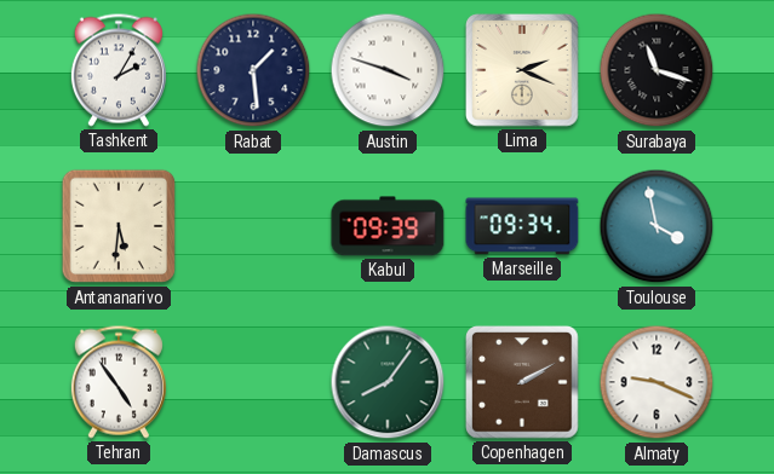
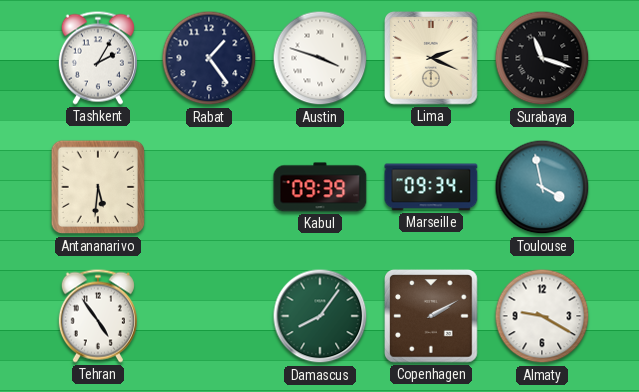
Rabat: 1:29 -> 1:24
Almaty: 9:19 -> 9:20
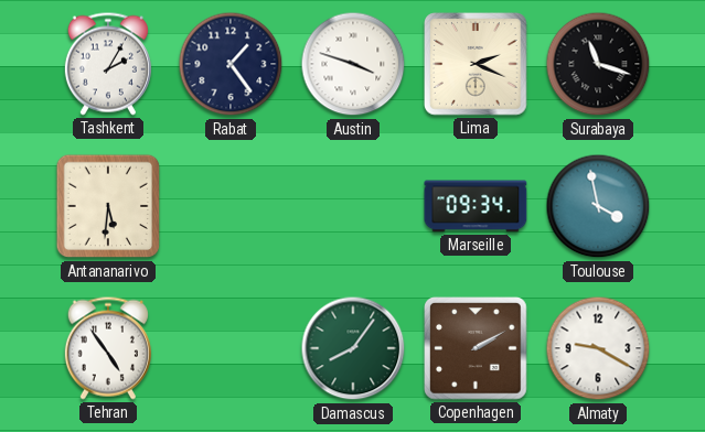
Kabul: 09:39 -> none
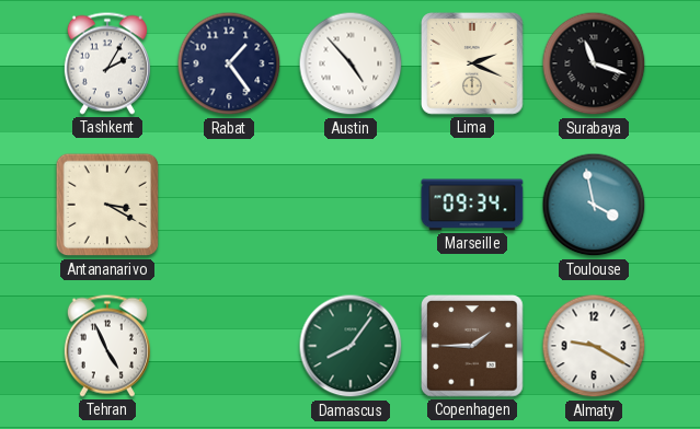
Austin: 3:48 -> 4:53
Antananarivo: 5:31 -> 3:20
Tehran: 4:54 -> 4:56
Copenhagen: 2:10 -> 1:45
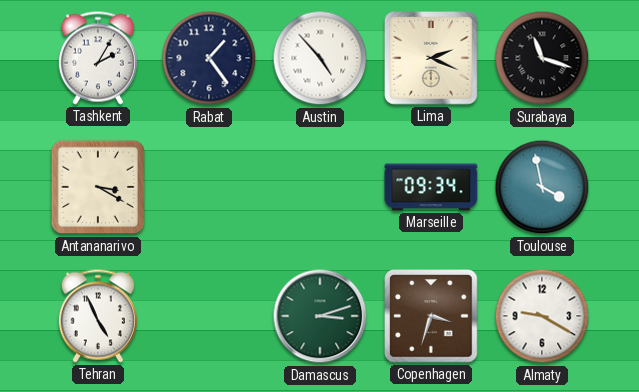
Damascus: 8:06 -> 3:12
Copenhagen: 1:45 -> 3:33
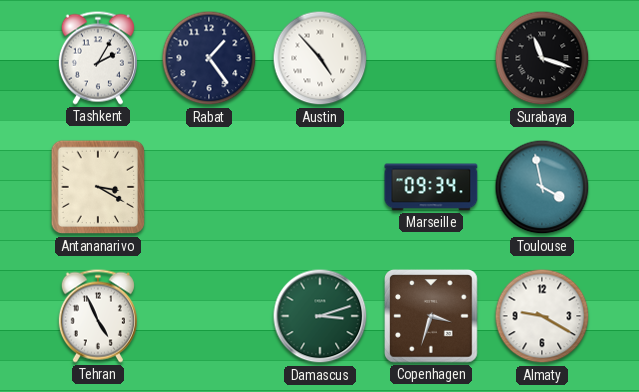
Lima: 2:19 -> none
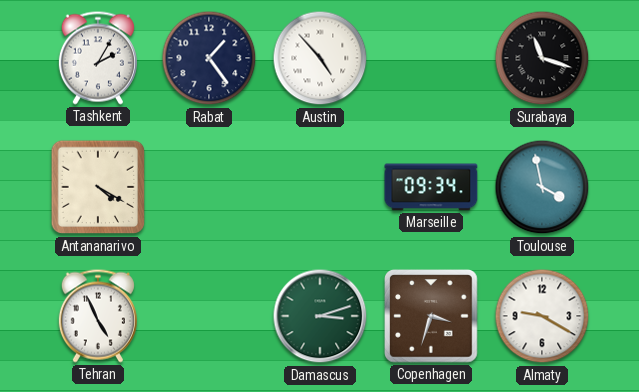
Antananarivo: 3:20 -> 4:20
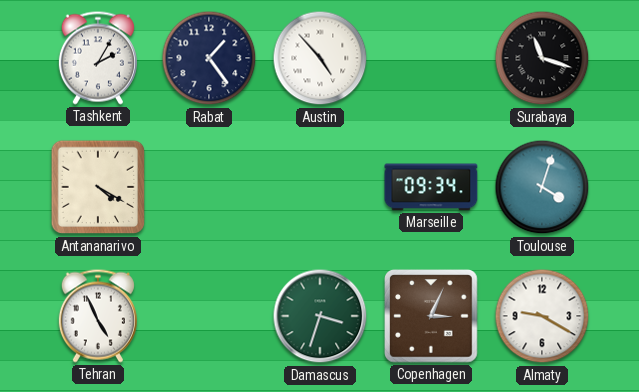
Toulouse: 3:58 -> 4:03
Damascus: 3:12 -> 3:33
Copenhagen: 3:33 -> 3:04
